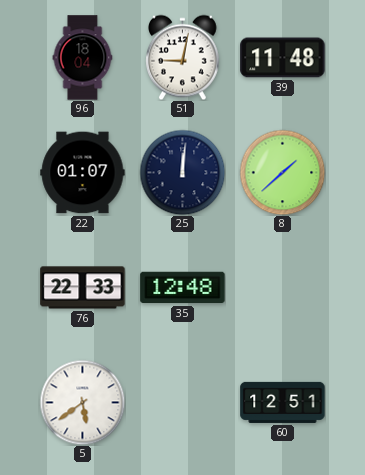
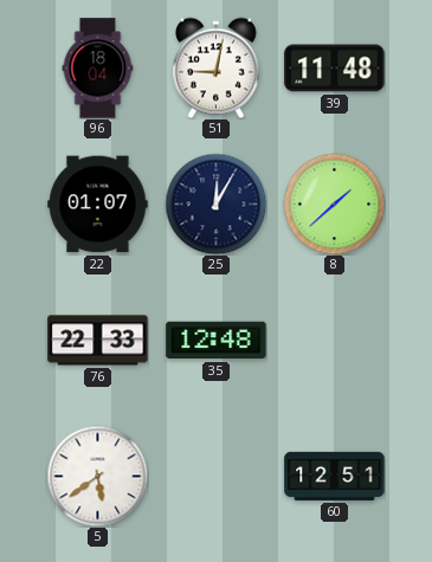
25: 12:01 -> 12:05
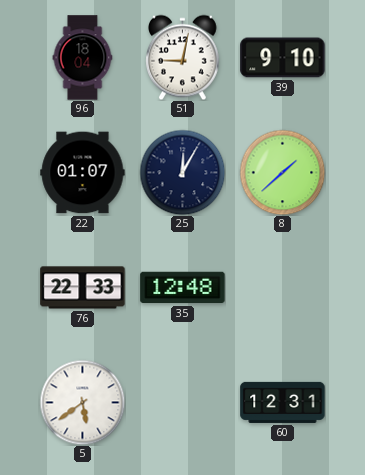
39: 11:48 -> 9:10
60: 12:51 -> 12:31
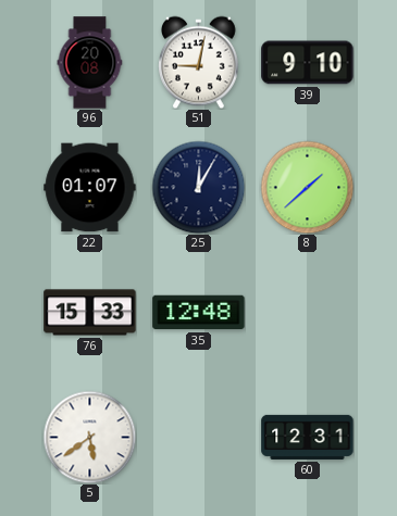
96: 18:04 -> 20:08
76: 22:33 -> 15:33
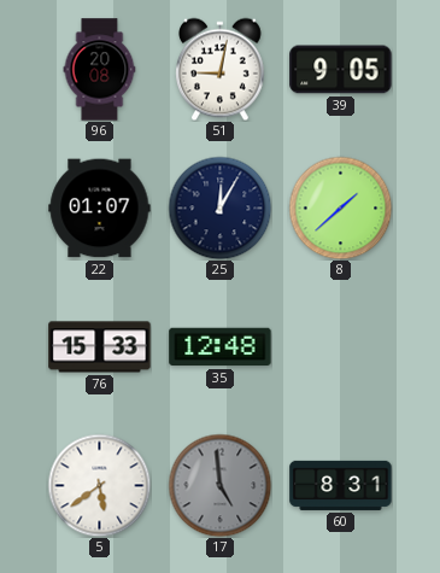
39: 9:10 -> 9:05
17: none -> 4:59
60: 12:31 -> 8:31
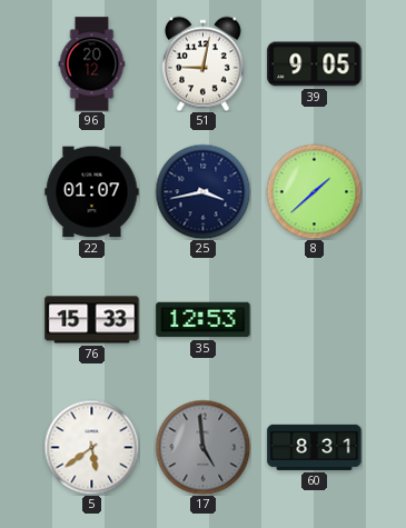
96: 20:08 -> 20:12
25: 12:05 -> 3:43
35: 12:48 -> 12:53
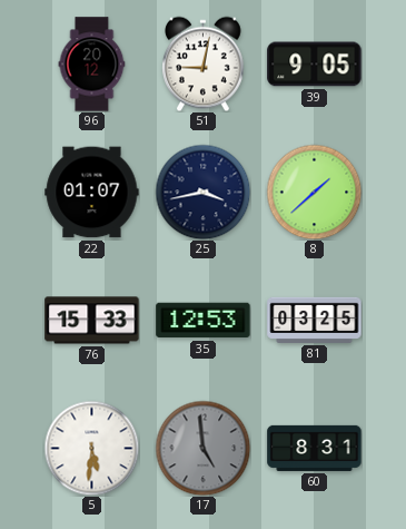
81: none -> 03:25
5: 5:39 -> 5:31
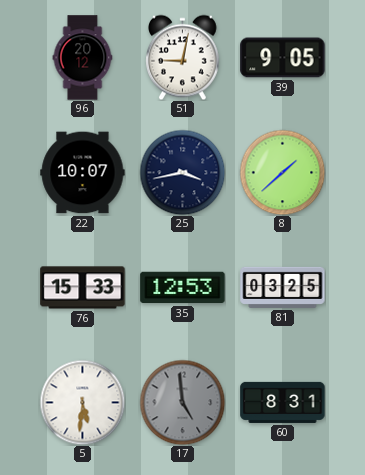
22: 01:07 -> 10:07
